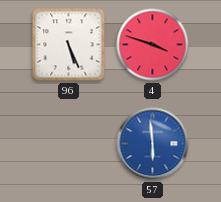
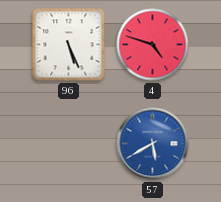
4: 3:48 -> 4:48
57: 5:59 -> 5:40
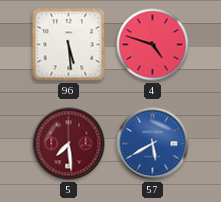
96: 5:26 -> 5:29
5: none -> 7:29
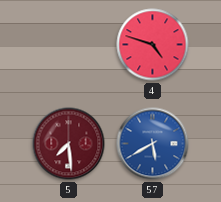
96: 5:29 -> none
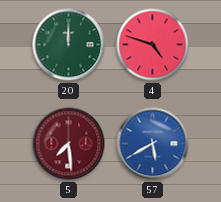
20: none -> 12:00
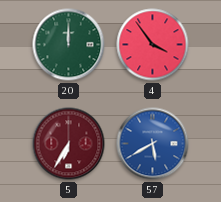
4: 4:48 -> 3:54
5: 7:29 -> 6:35
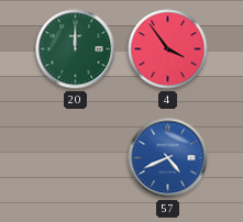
5: 6:35 -> none
57: 5:40 -> 4:41
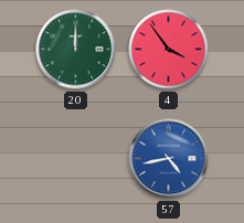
57: 4:41 -> 4:43
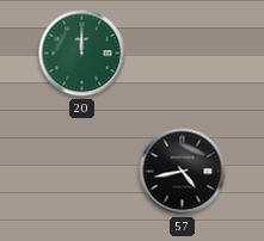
4: 3:54 -> none
57 dial: blue -> black
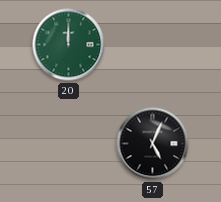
57: 4:43 -> 5:04
